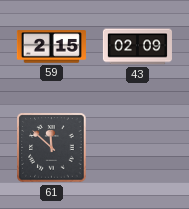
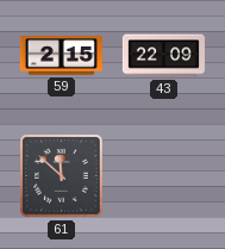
43: 02:09 -> 22:09
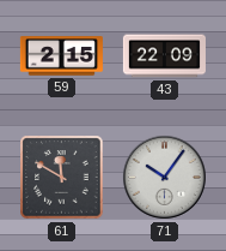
61: 11:52 -> 11:50
71: none -> 10:06
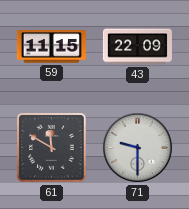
59: 2:15 -> 11:15
71: 10:06 -> 9:30
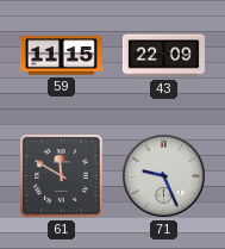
71: 9:30 -> 9:26
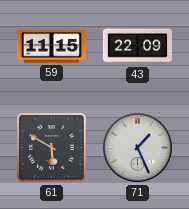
61: 11:50 -> 5:50
71: 9:26 -> 1:26
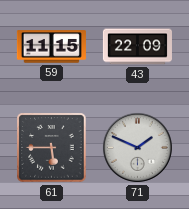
61: 5:50 -> 5:45
71: 1:26 -> 1:49
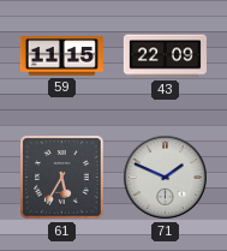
61: 5:45 -> 5:35
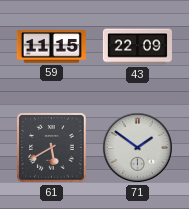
61: 5:35 -> 5:40
71: 1:49 -> 1:51
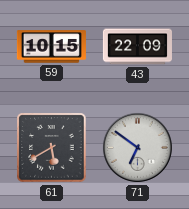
59: 11:15 -> 10:15
71: 1:51 -> 6:51
